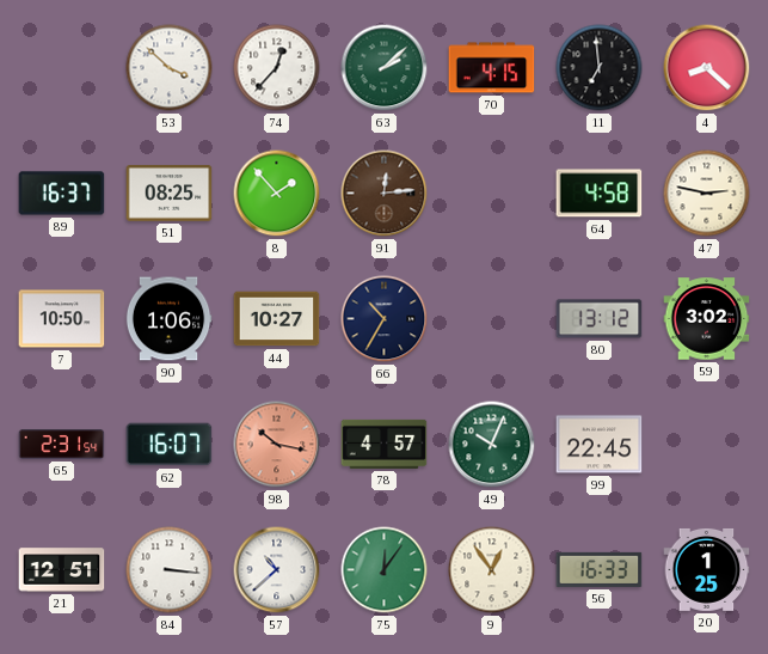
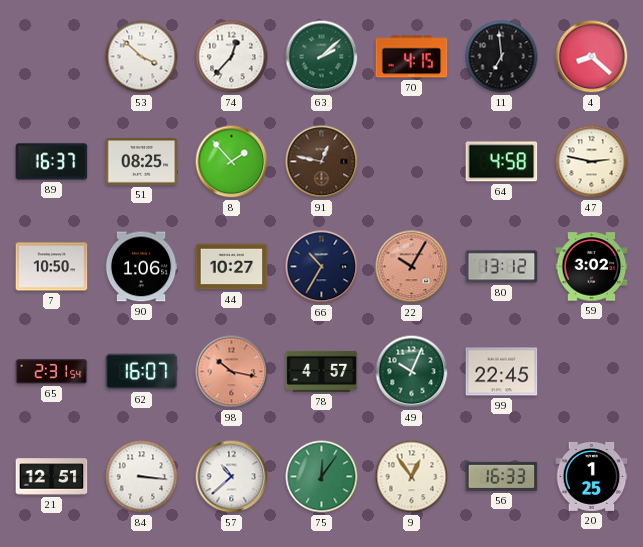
91: 12:14 -> 12:47
22: none -> 10:05
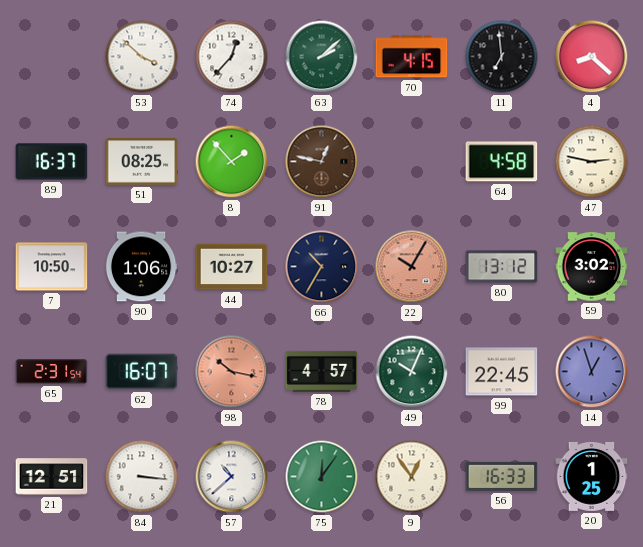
14: none -> 12:57
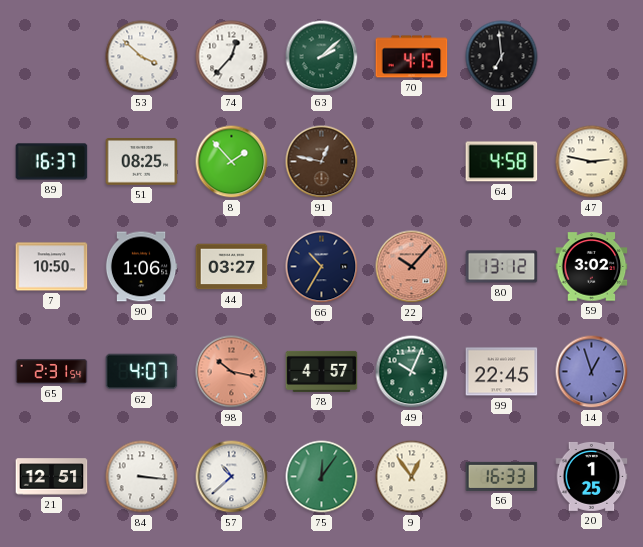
4: 8:22 -> none
44: 10:27 -> 03:27
22: 10:05 -> 10:07
62: 16:07 -> 4:07
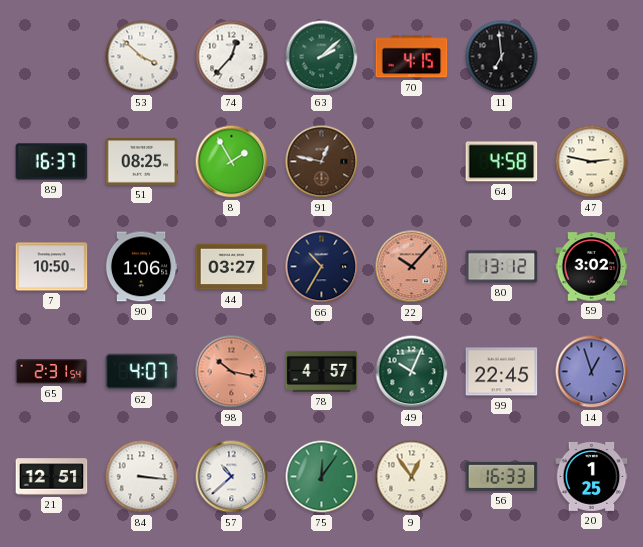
8: 1:53 -> 1:55
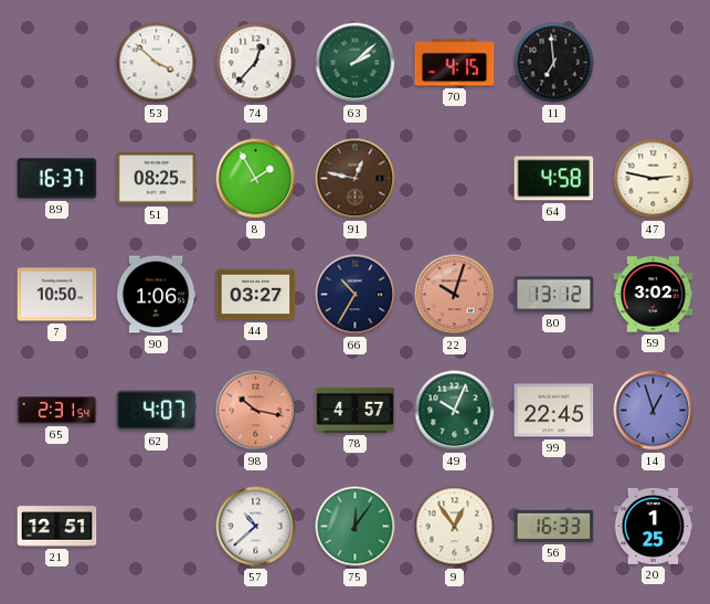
22: 10:07 -> 10:03
84: 3:16 -> none
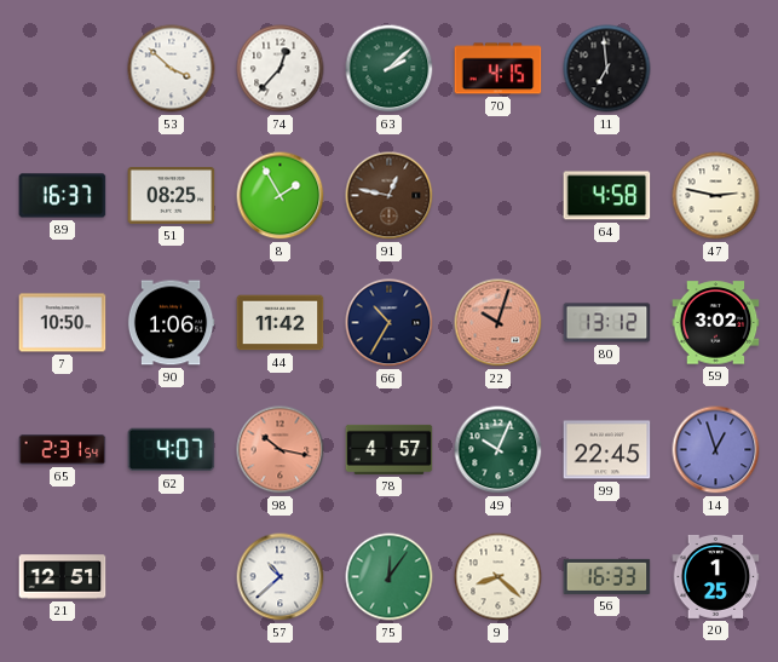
44: 03:27 -> 11:42
9: 12:54 -> 8:22
